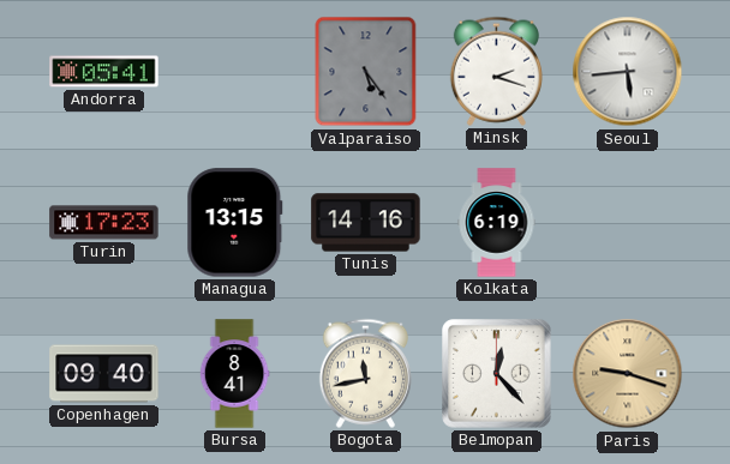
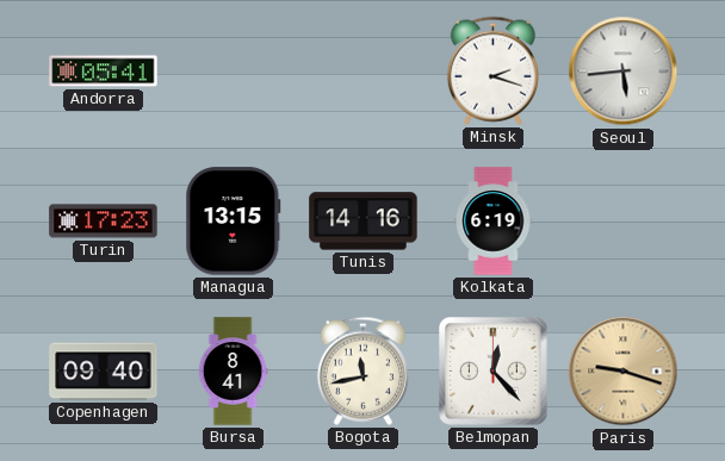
Valparaiso: 5:24 -> none
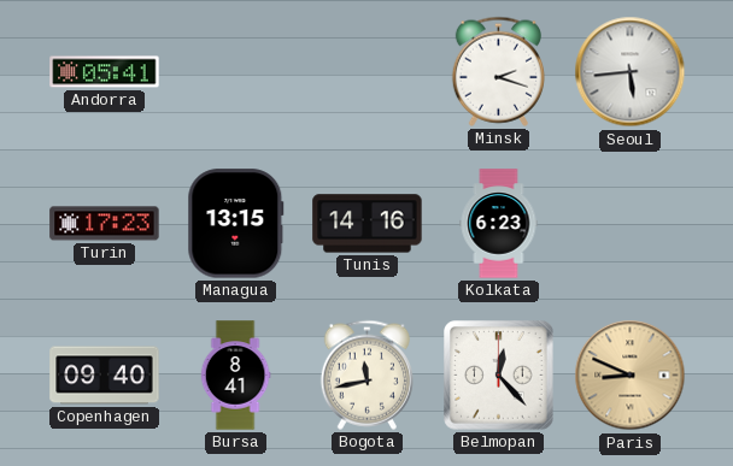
Kolkata: 6:19 -> 6:23
Paris: 9:18 -> 8:49
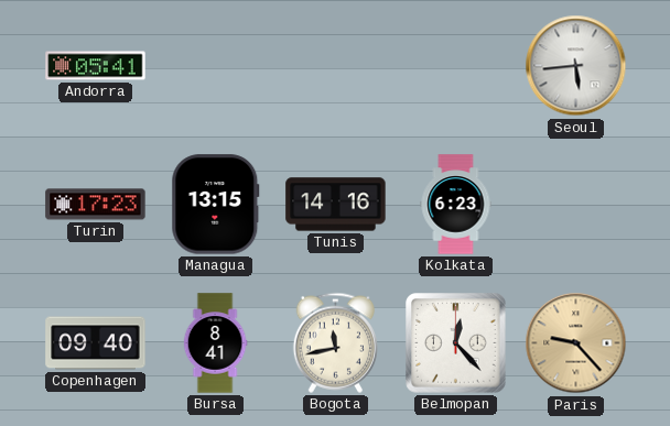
Minsk: 2:18 -> none
Paris: 8:49 -> 9:23
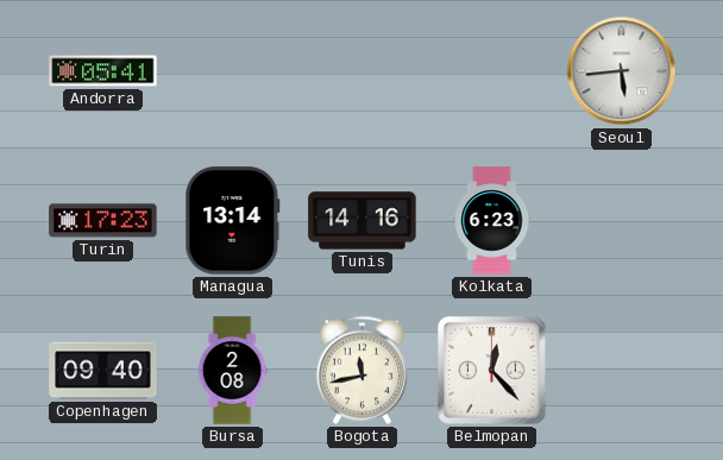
Managua: 13:15 -> 13:14
Bursa: 8:41 -> 2:08
Paris: 9:23 -> none
